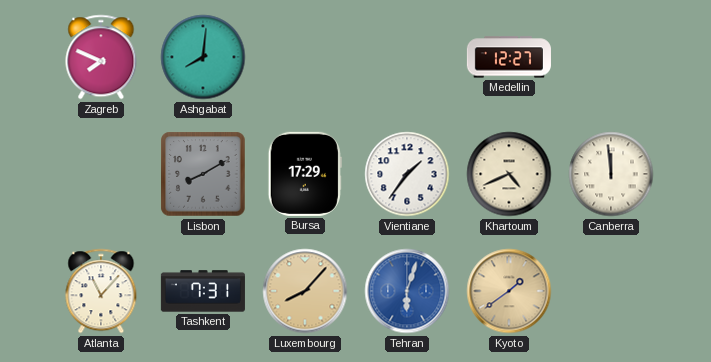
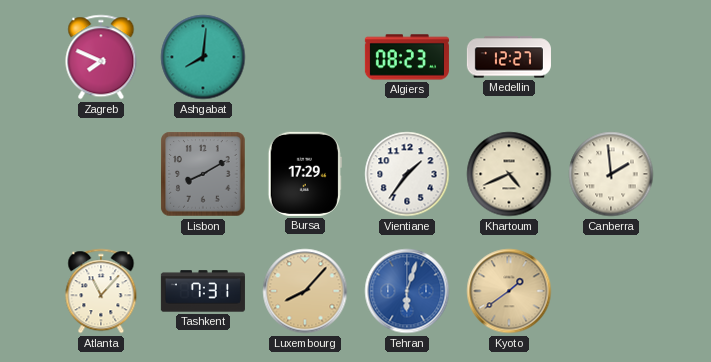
Algiers: none -> 08:23
Canberra: 11:59 -> 1:59
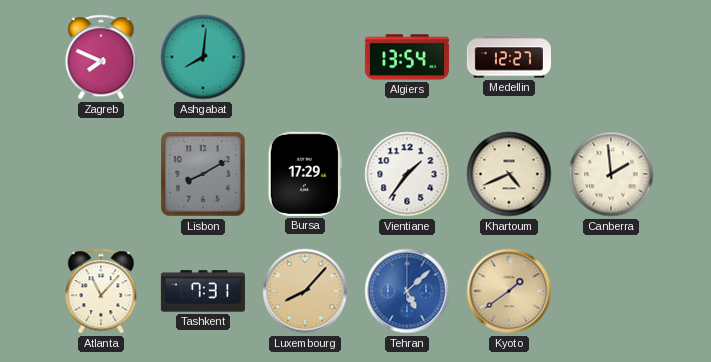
Algiers: 08:23 -> 13:54
Tehran: 6:03 -> 5:08
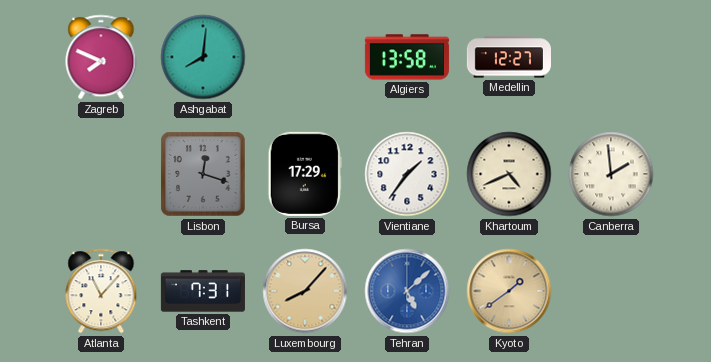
Algiers: 13:54 -> 13:58
Lisbon: 8:10 -> 12:18
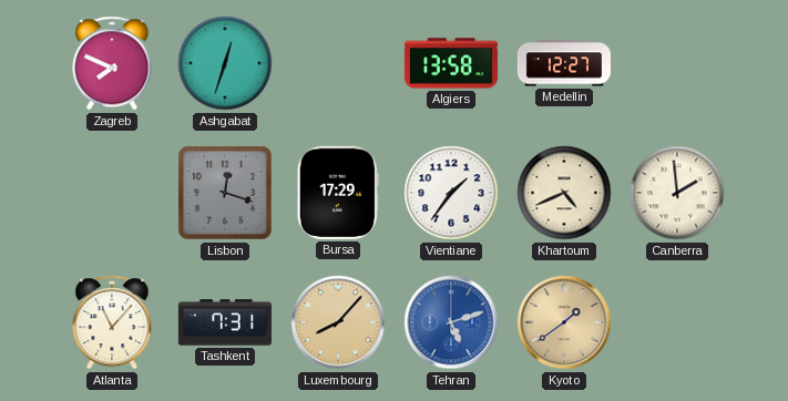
Ashgabat: 8:01 -> 12:33
Tehran: 5:08 -> 5:12
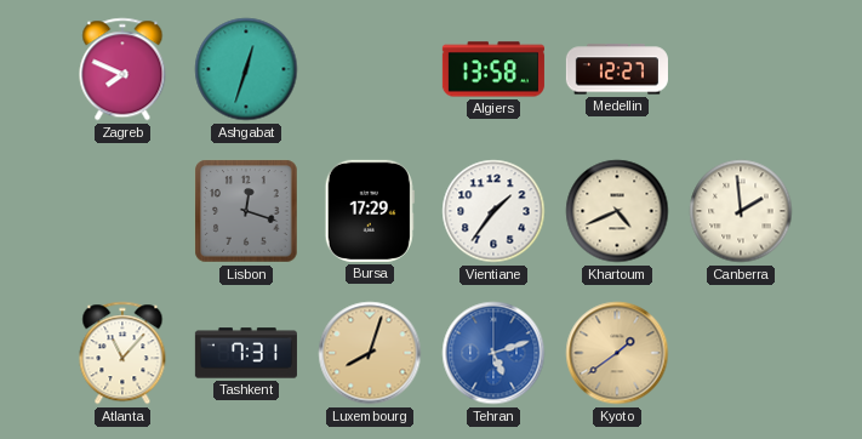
Luxembourg: 8:07 -> 8:03
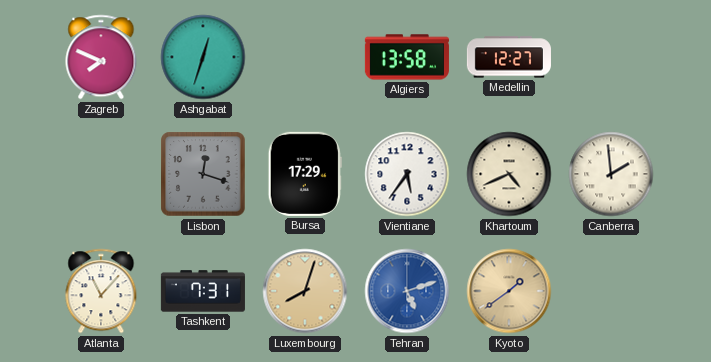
Vientiane: 1:36 -> 5:36
